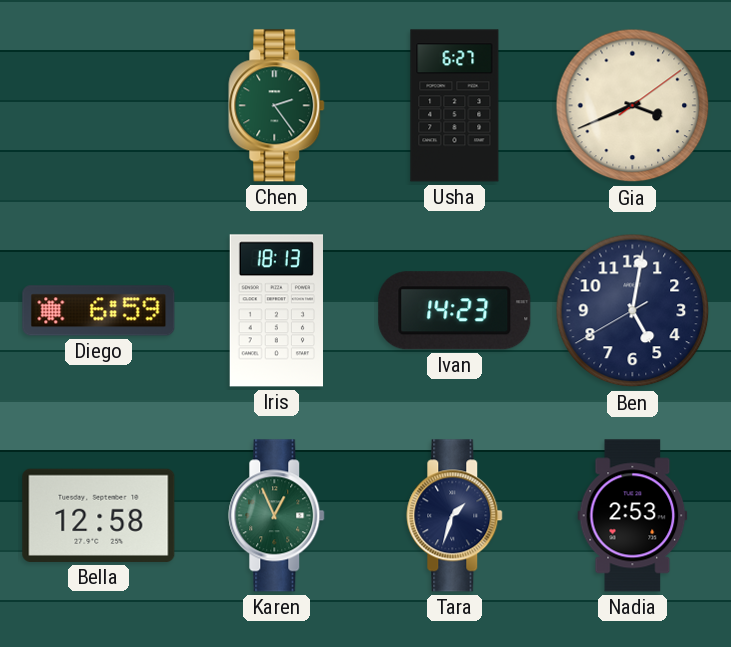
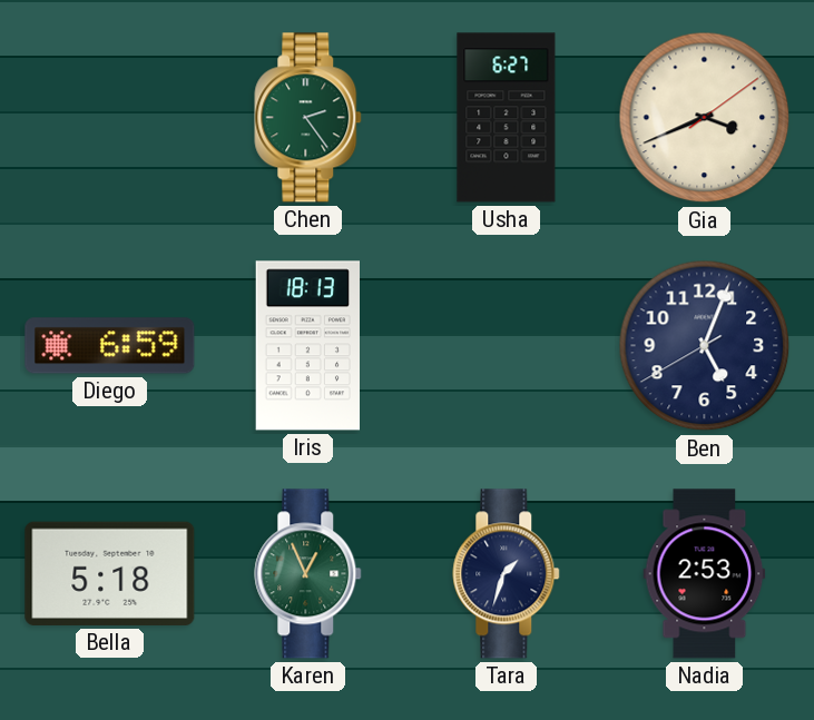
Ivan: 14:23 -> none
Ben: 5:01 -> 5:03
Bella: 12:58 -> 5:18
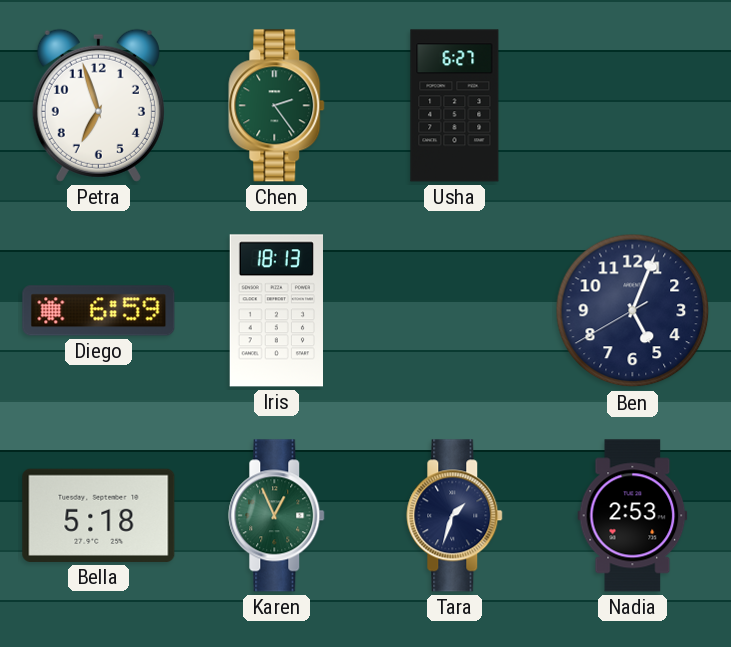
Petra: none -> 6:57
Gia: 3:41 -> none
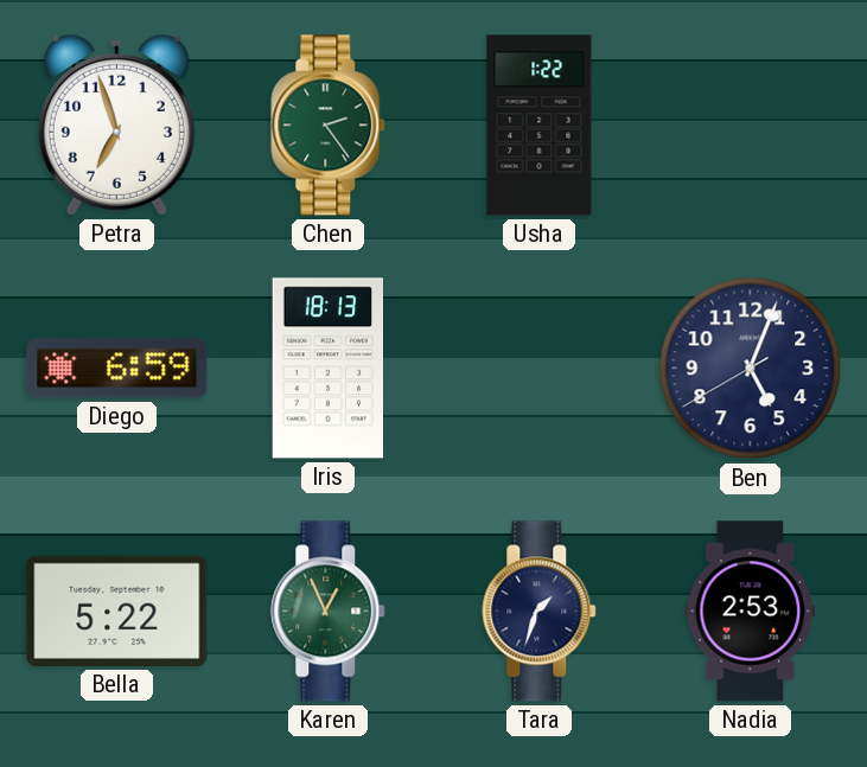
Usha: 6:27 -> 1:22
Bella: 5:18 -> 5:22
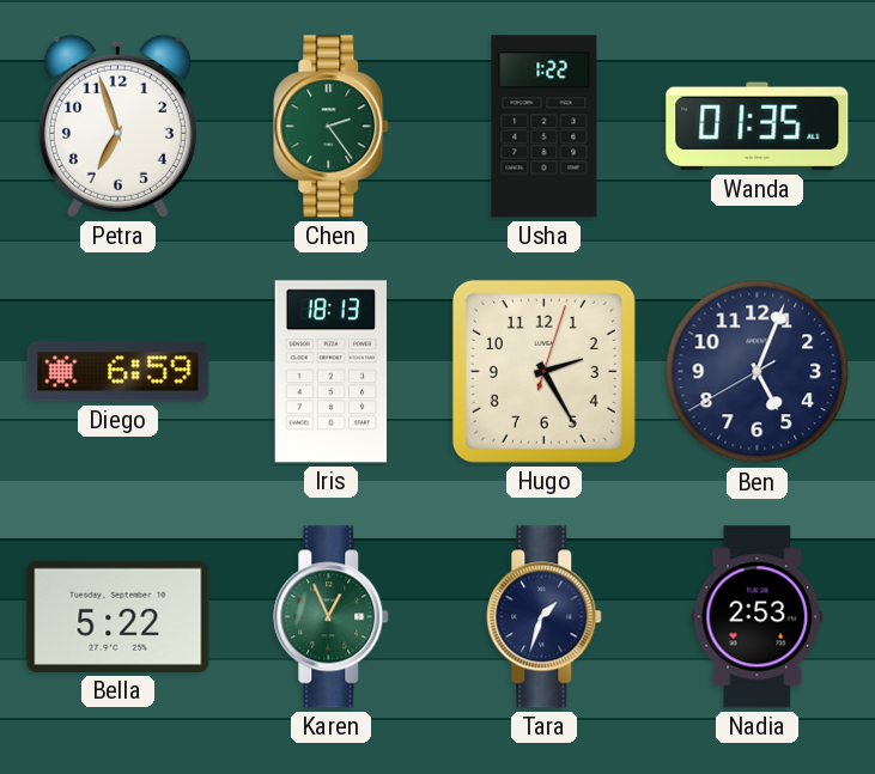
Wanda: none -> 01:35
Hugo: none -> 2:25
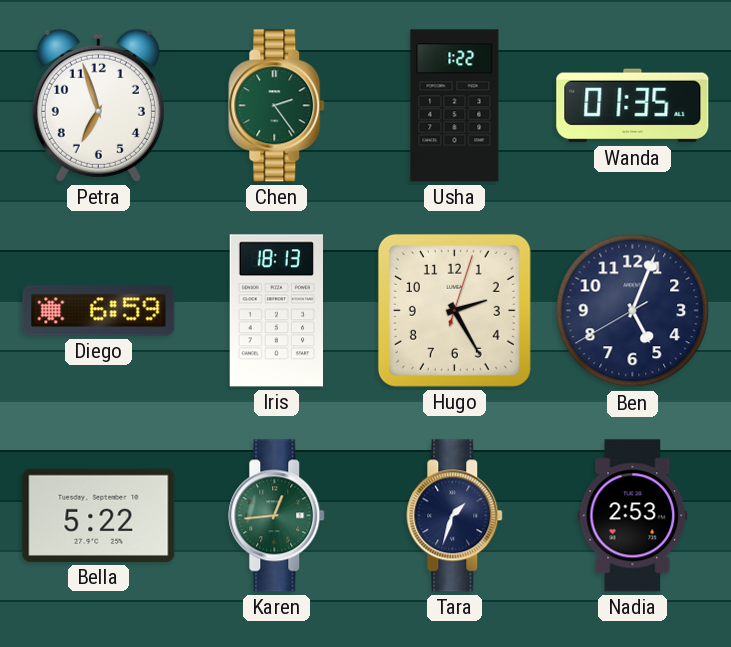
Karen: 12:56 -> 12:44
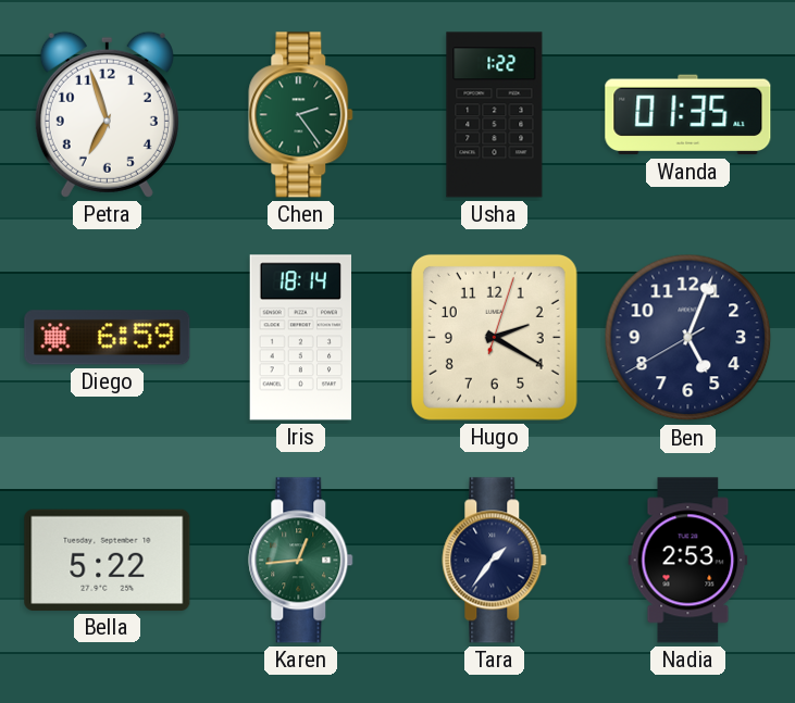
Iris: 18:13 -> 18:14
Hugo: 2:25 -> 2:20
Tara: 1:33 -> 1:36
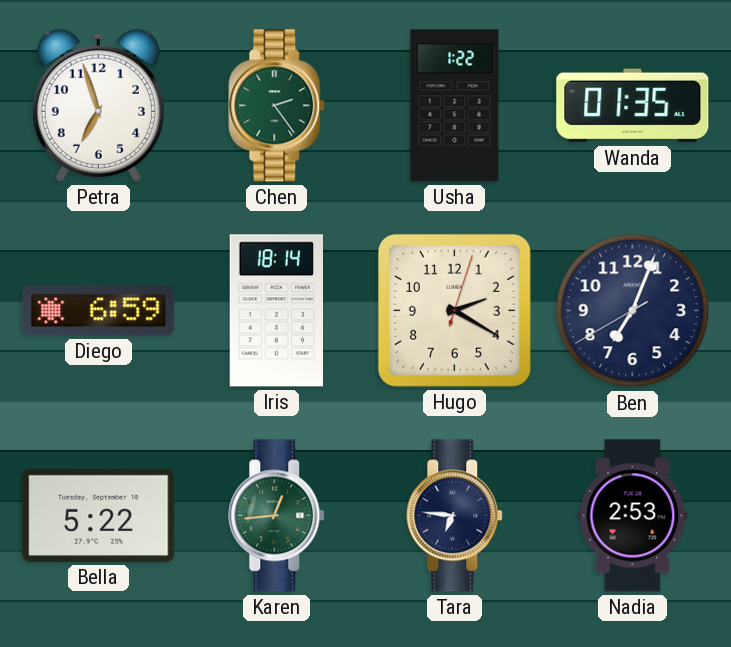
Ben: 5:03 -> 7:03
Tara: 1:36 -> 6:46
